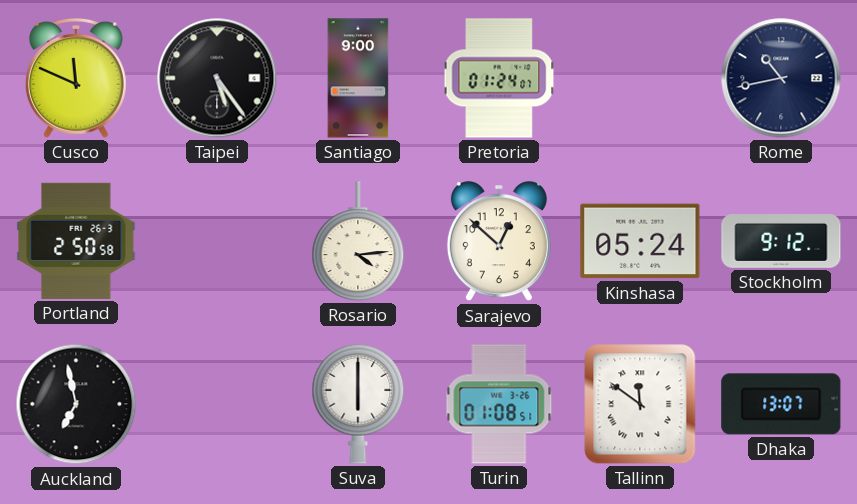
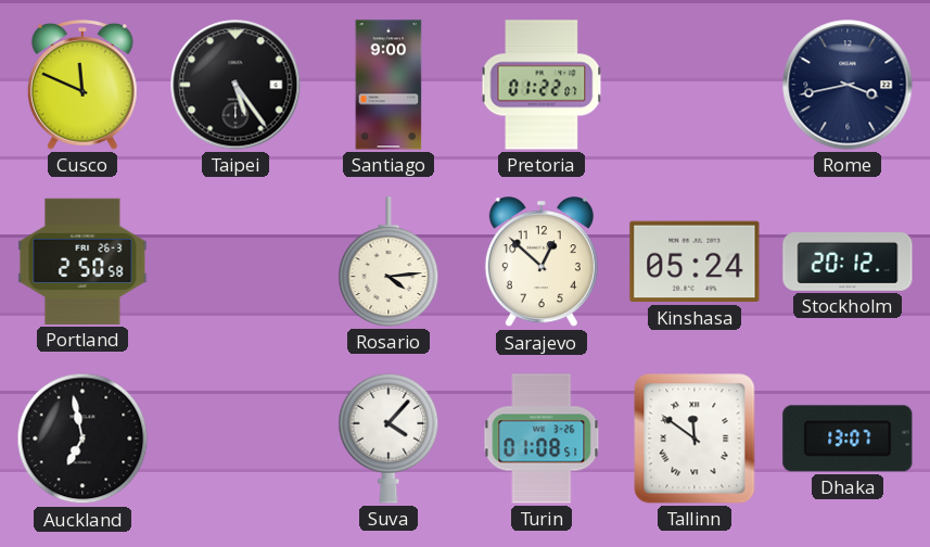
Pretoria: 01:24 -> 01:22
Rome: 10:43 -> 3:43
Stockholm: 9:12 -> 20:12
Suva: 6:00 -> 4:07
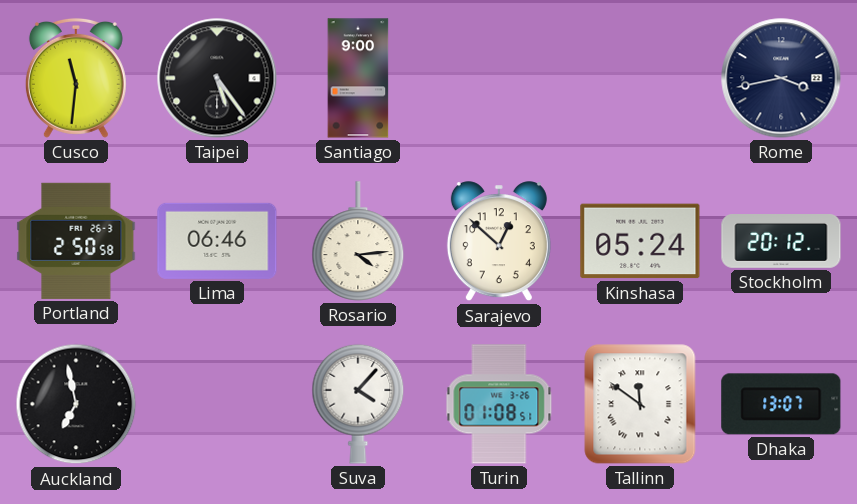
Cusco: 11:49 -> 11:31
Pretoria: 01:22 -> none
Lima: none -> 06:46
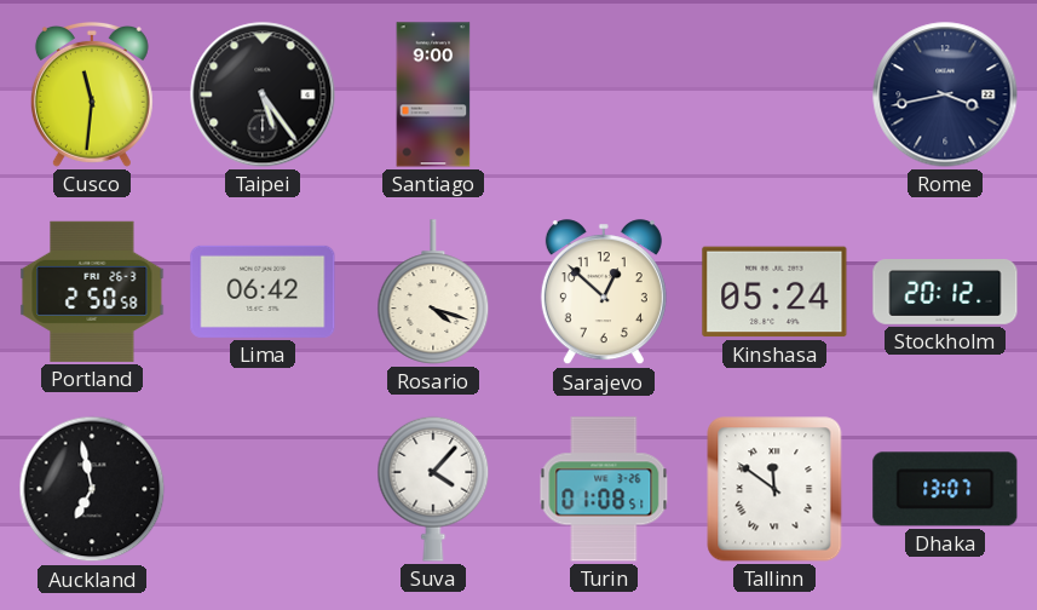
Lima: 06:46 -> 06:42
Rosario: 4:14 -> 4:18
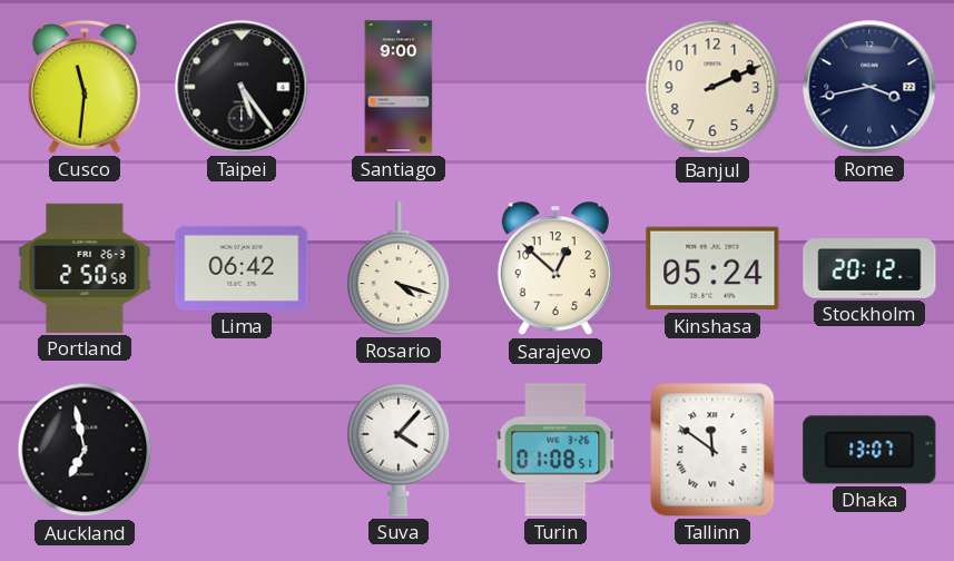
Banjul: none -> 2:11
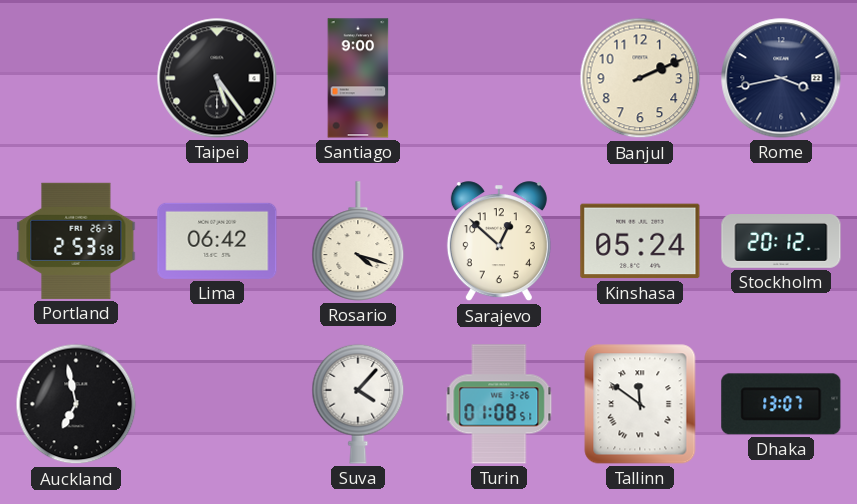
Cusco: 11:31 -> none
Portland: 2:50 -> 2:53
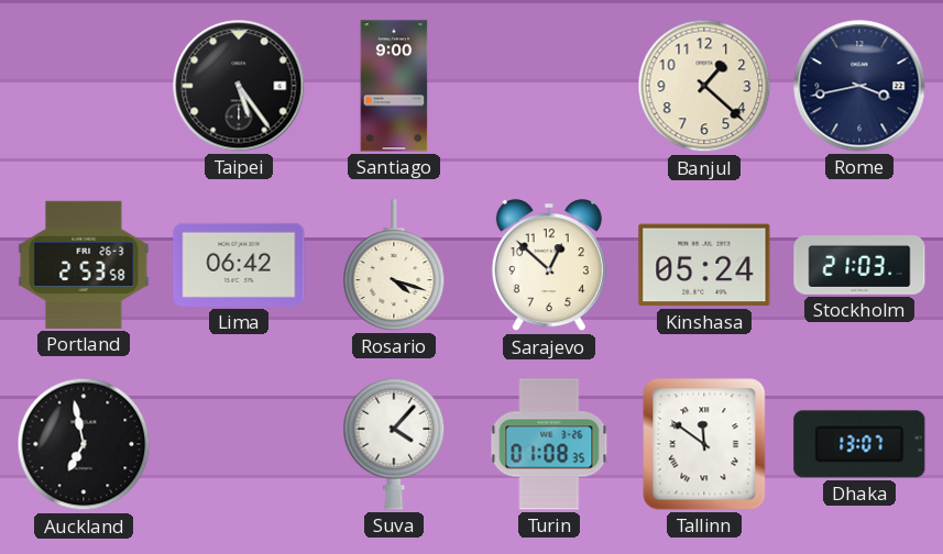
Banjul: 2:11 -> 1:22
Stockholm: 20:12 -> 21:03
Turin: 01:08:51 -> 01:08:35
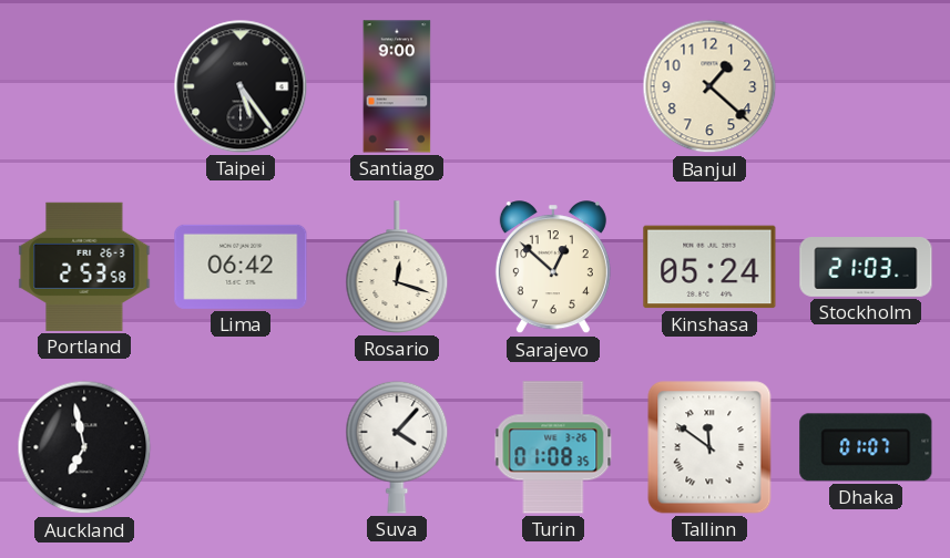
Rome: 3:43 -> none
Rosario: 4:18 -> 12:18
Dhaka: 13:07 -> 01:07
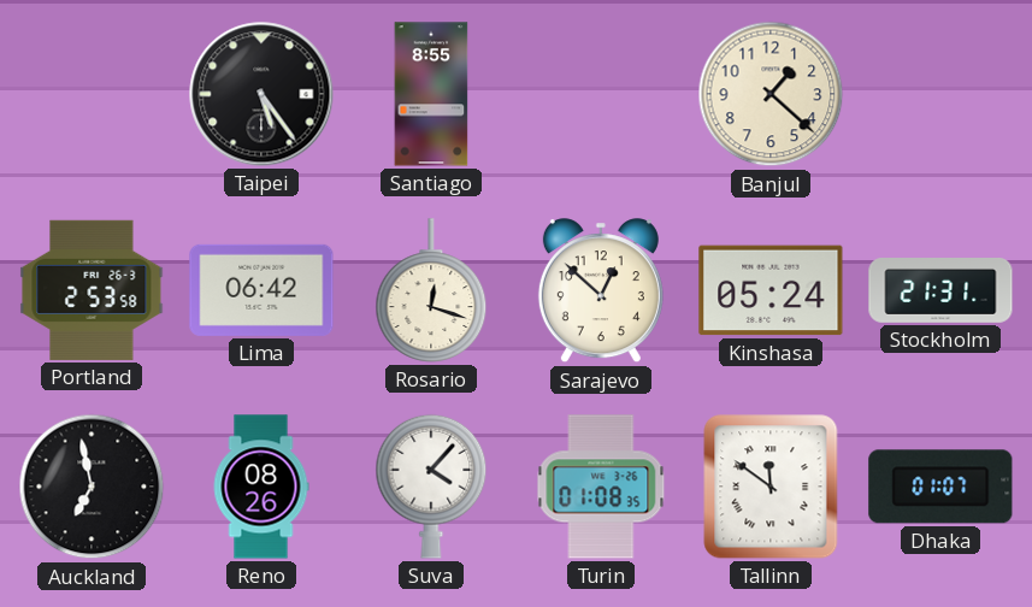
Santiago: 9:00 -> 8:55
Stockholm: 21:03 -> 21:31
Reno: none -> 08:26
